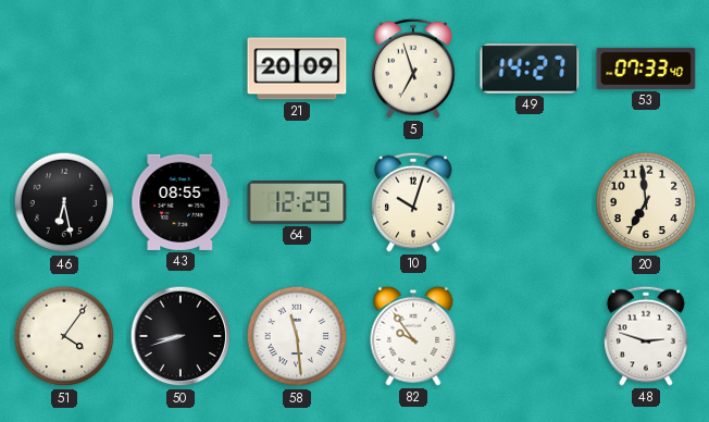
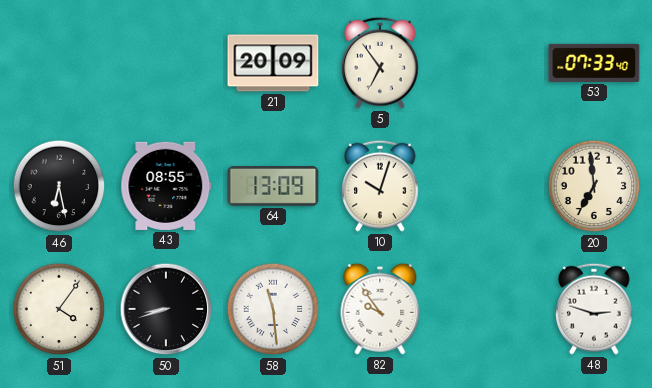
5: 6:57 -> 6:54
49: 14:27 -> none
64: 12:29 -> 13:09
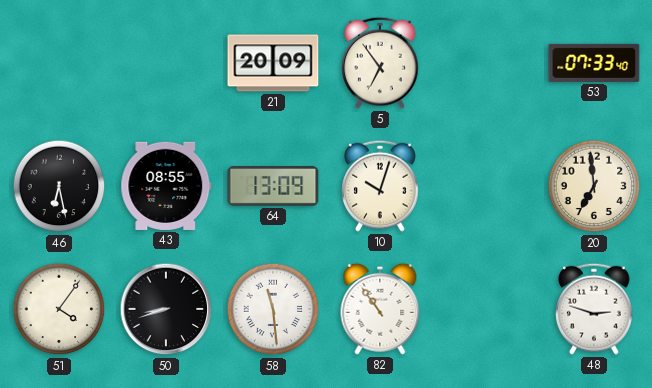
82: 9:54 -> 10:54
